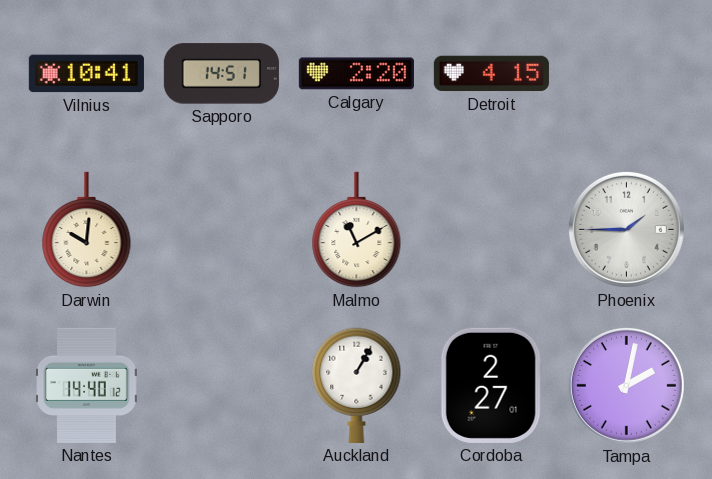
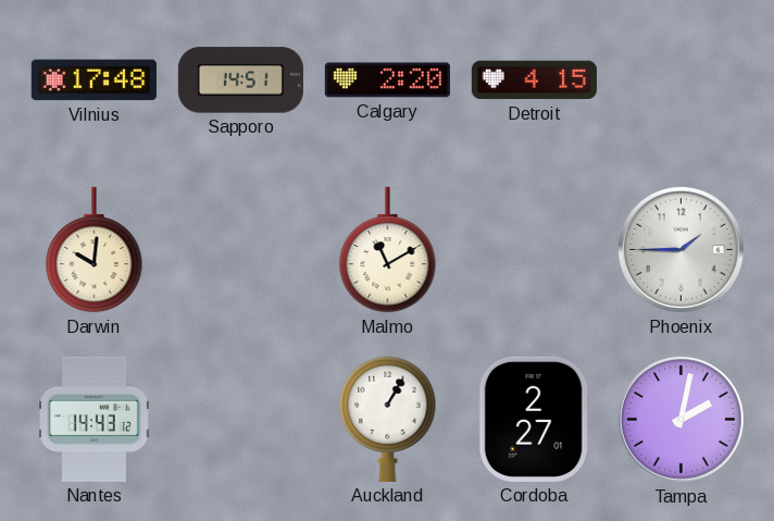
Vilnius: 10:41 -> 17:48
Nantes: 14:40 -> 14:43
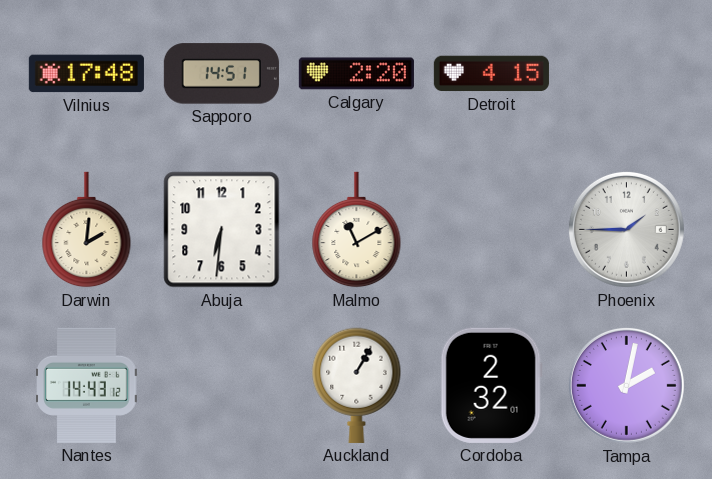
Darwin: 10:01 -> 2:01
Abuja: none -> 6:31
Cordoba: 2:27 -> 2:32
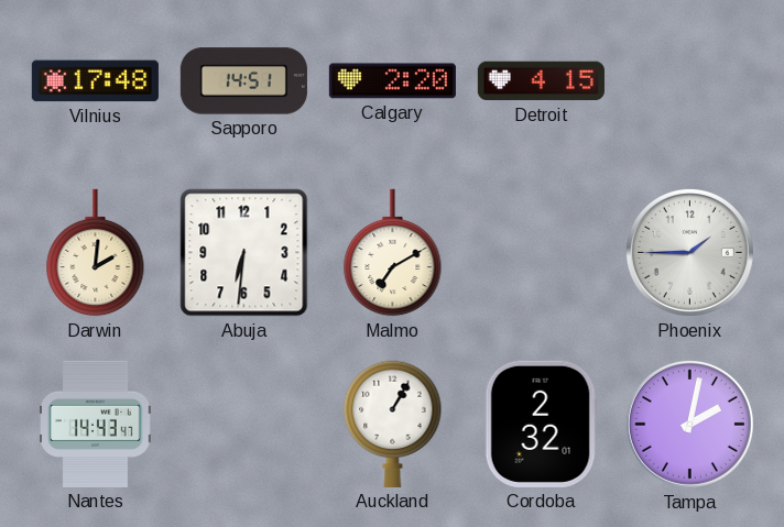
Malmo: 11:10 -> 7:10
Nantes: 14:43:12 -> 14:43:47
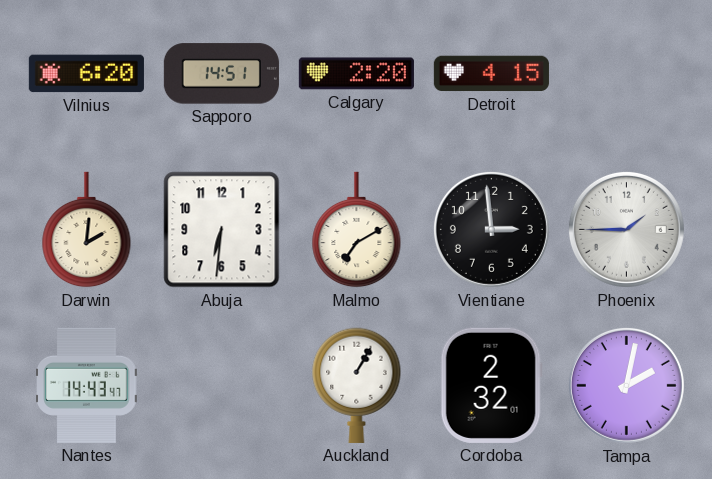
Vilnius: 17:48 -> 6:20
Vientiane: none -> 2:59
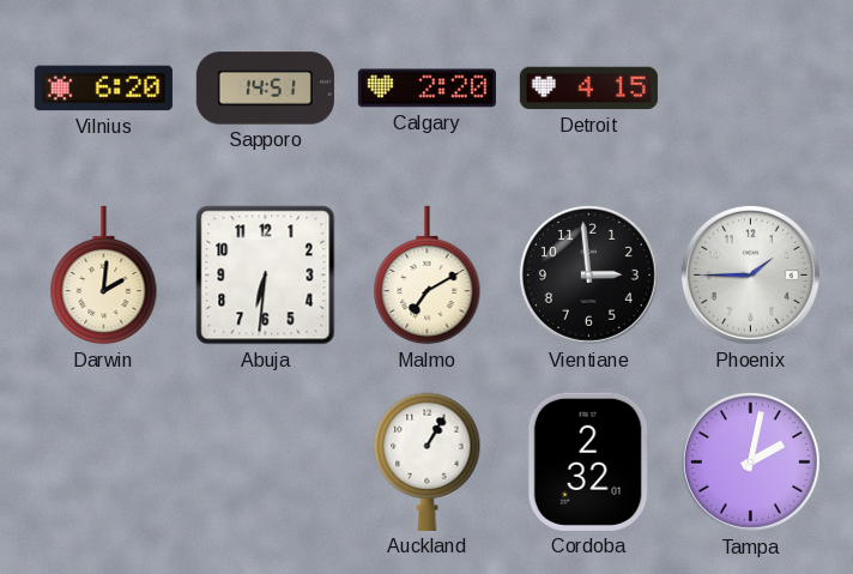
Nantes: 14:43 -> none
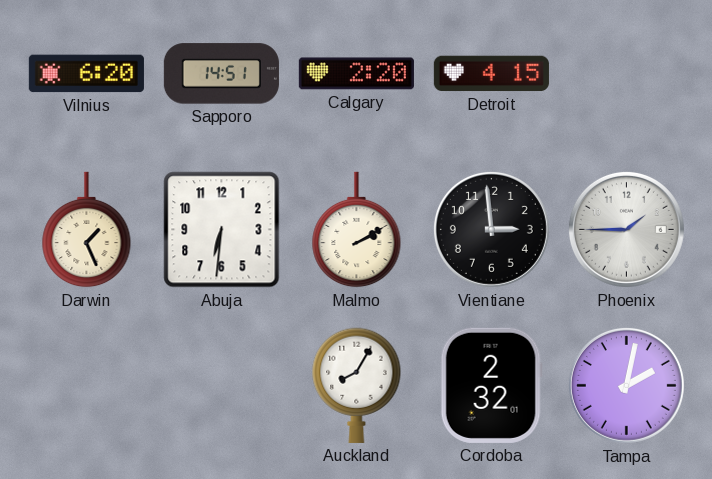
Darwin: 2:01 -> 1:26
Malmo: 7:10 -> 2:10
Auckland: 1:05 -> 8:05
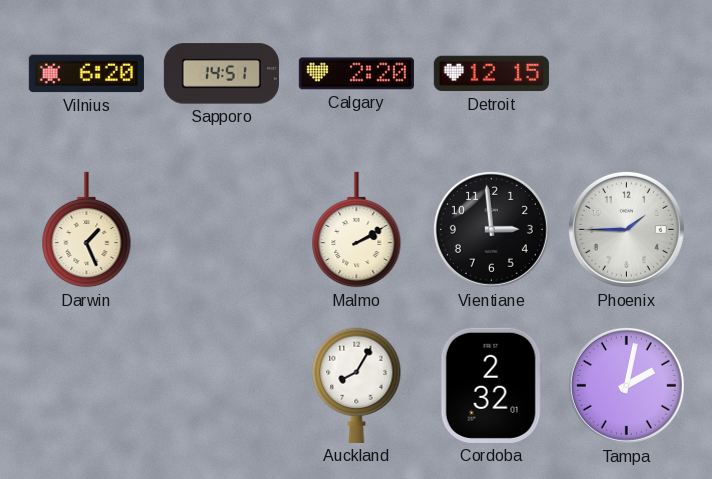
Detroit: 4:15 -> 12:15
Abuja: 6:31 -> none
